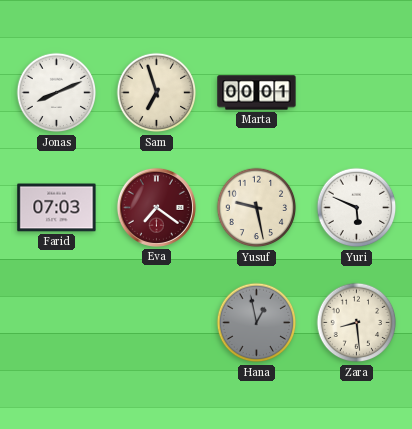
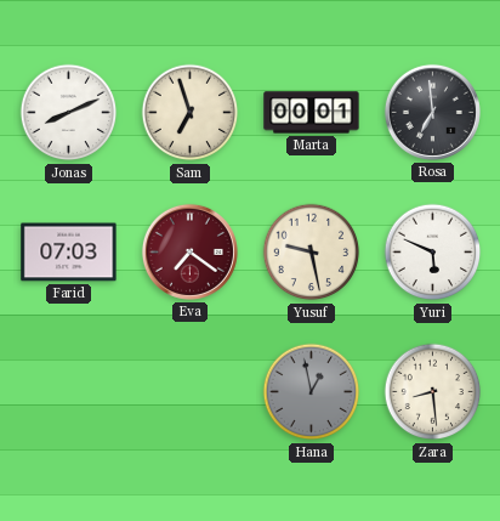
Rosa: none -> 6:59
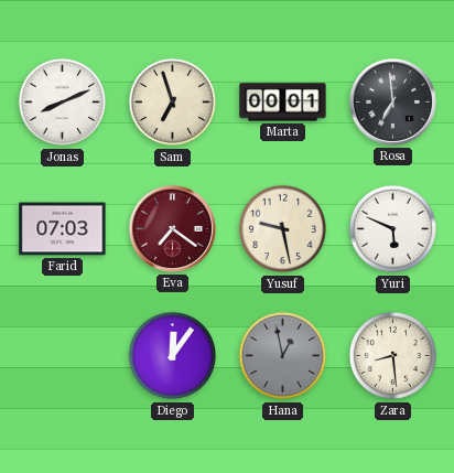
Diego: none -> 12:06
